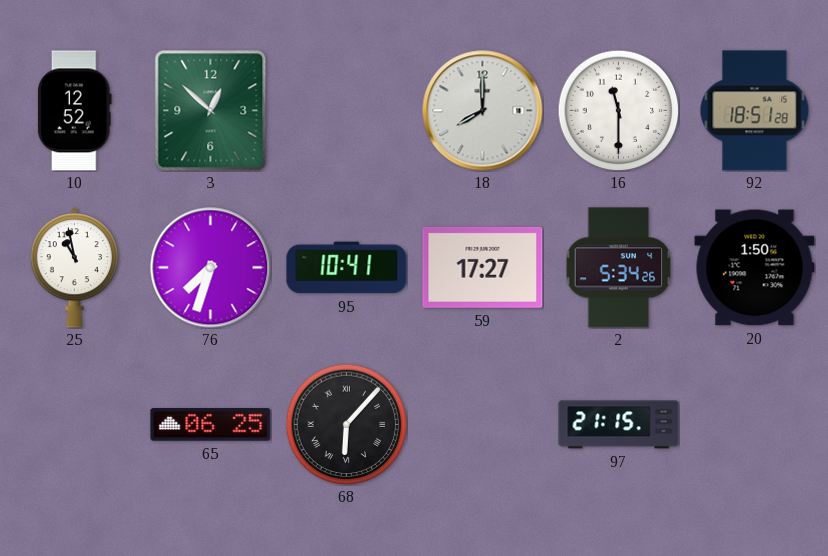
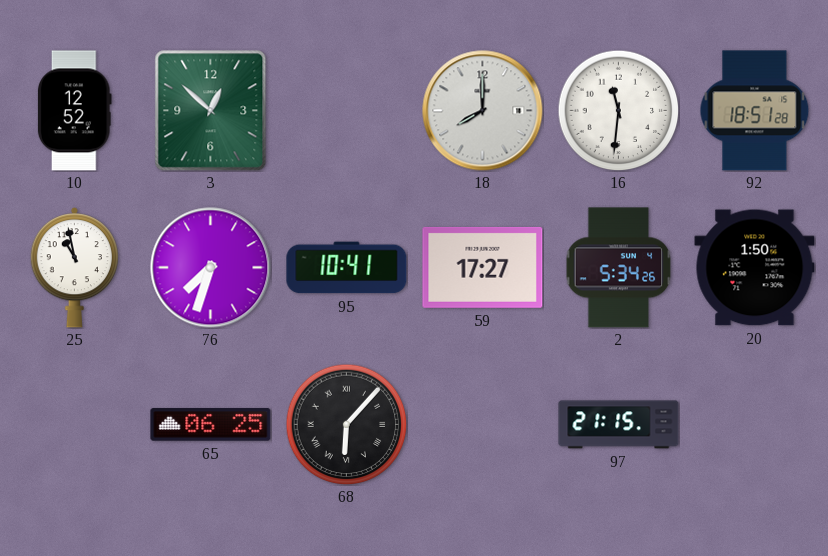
16: 11:30 -> 11:31
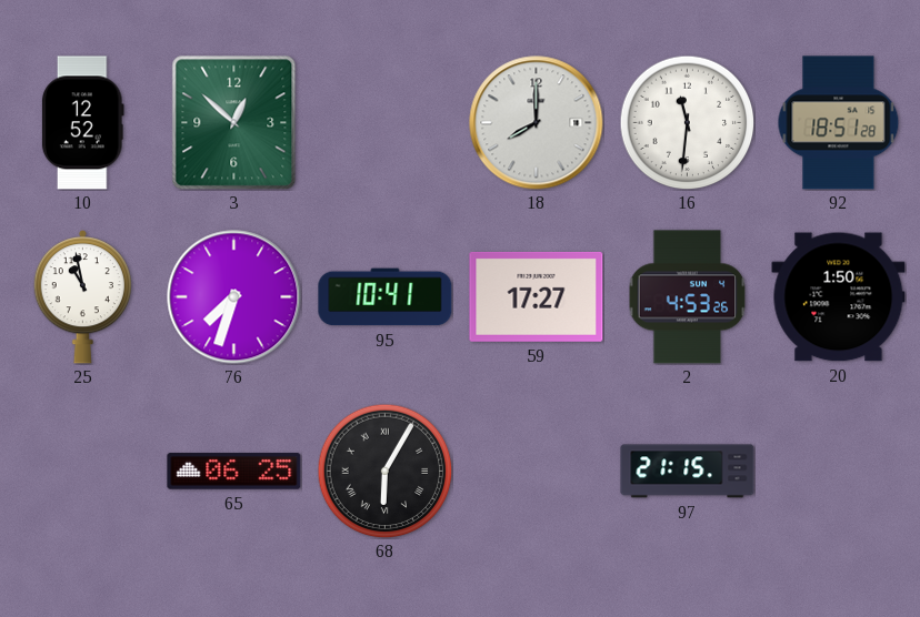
2: 5:34 -> 4:53
68: 6:07 -> 6:05
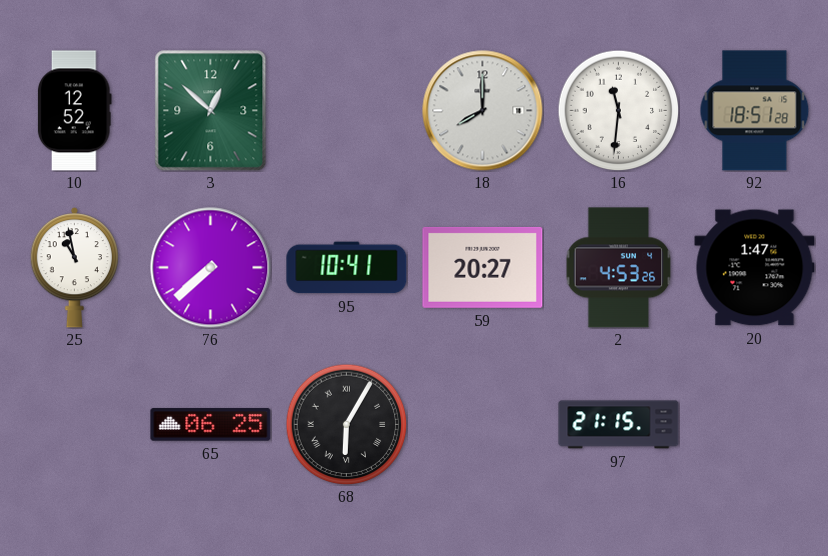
76: 7:33 -> 7:38
59: 17:27 -> 20:27
20: 1:50 -> 1:47
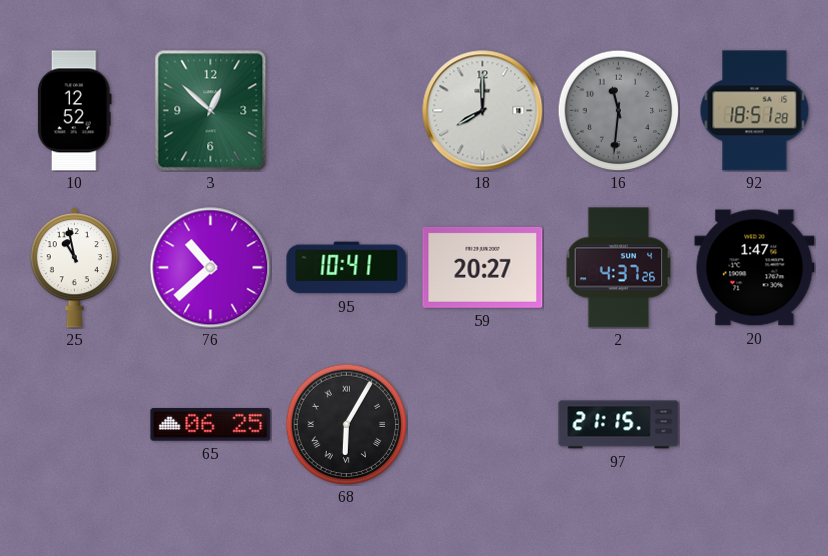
16 dial: white -> grey
76: 7:38 -> 10:38
2: 4:53 -> 4:37
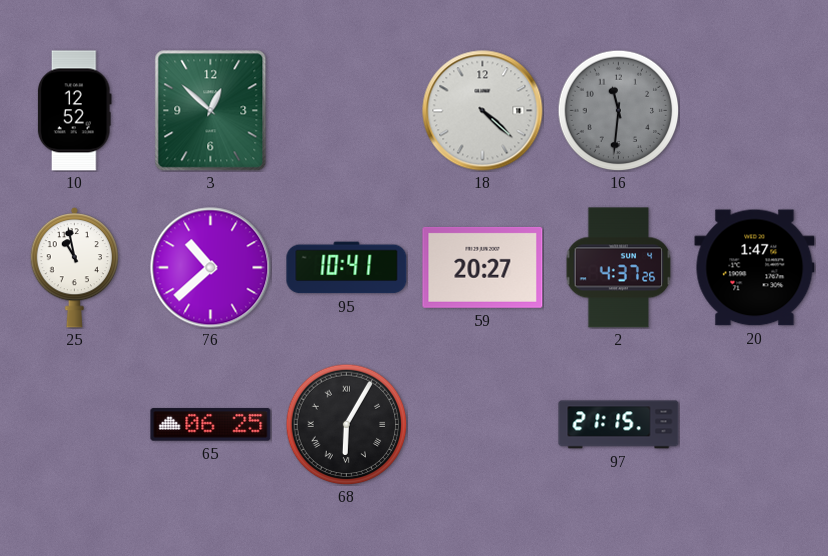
18: 8:00 -> 4:22
92: 18:51 -> none
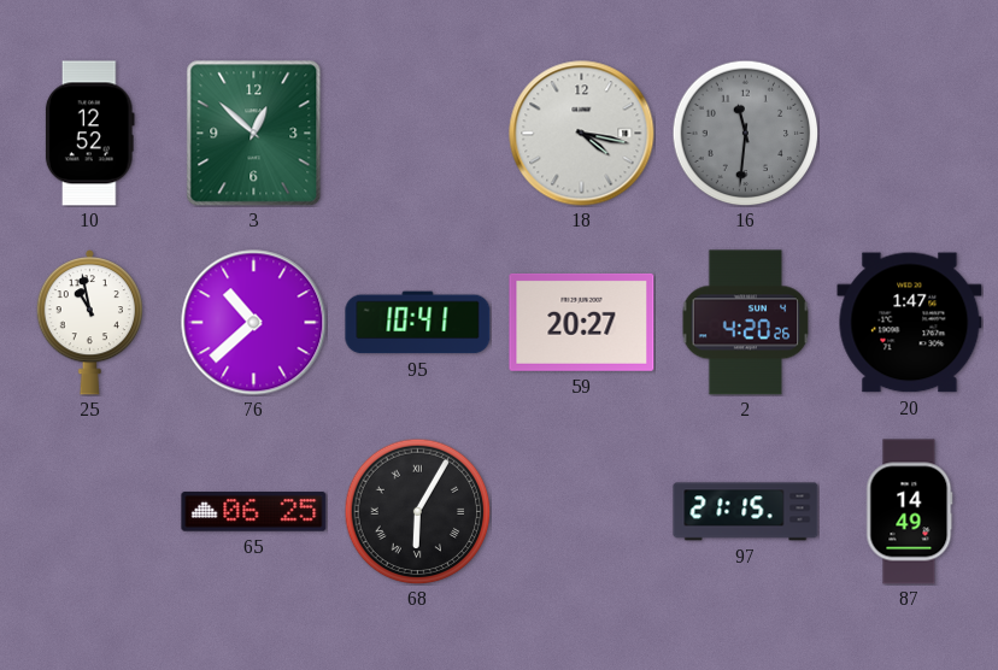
18: 4:22 -> 4:17
2: 4:37 -> 4:20
87: none -> 14:49
